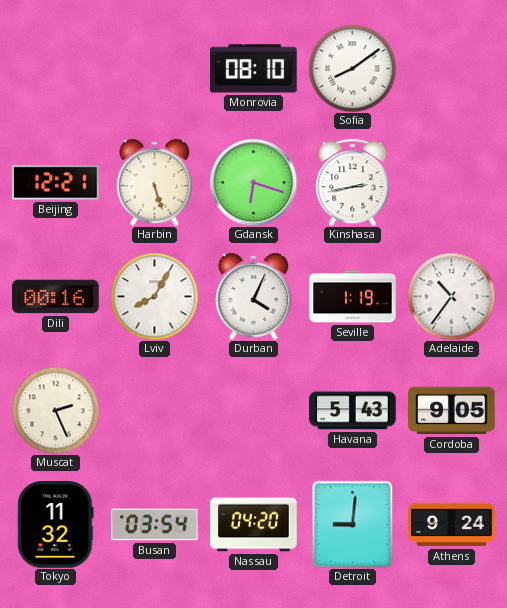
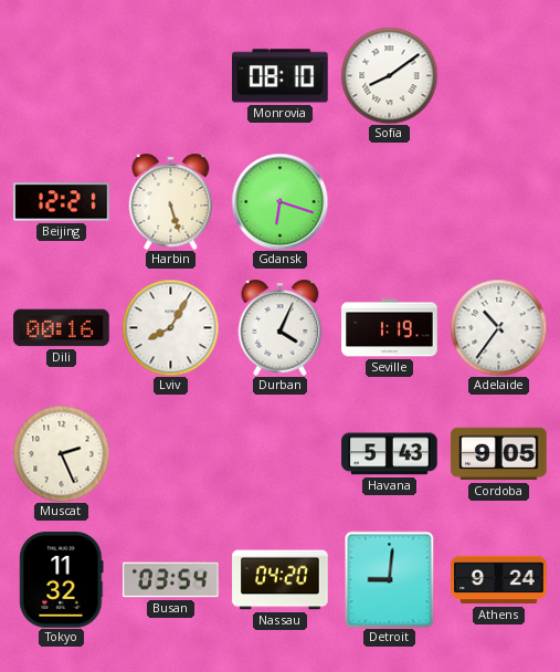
Kinshasa: 2:43 -> none
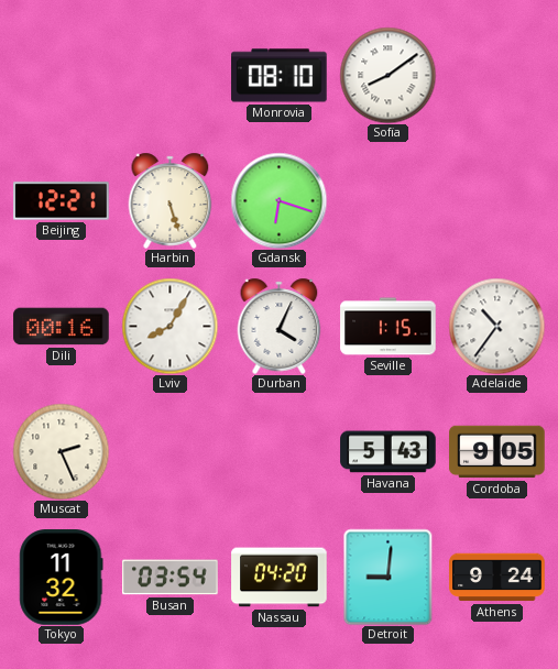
Seville: 1:19 -> 1:15
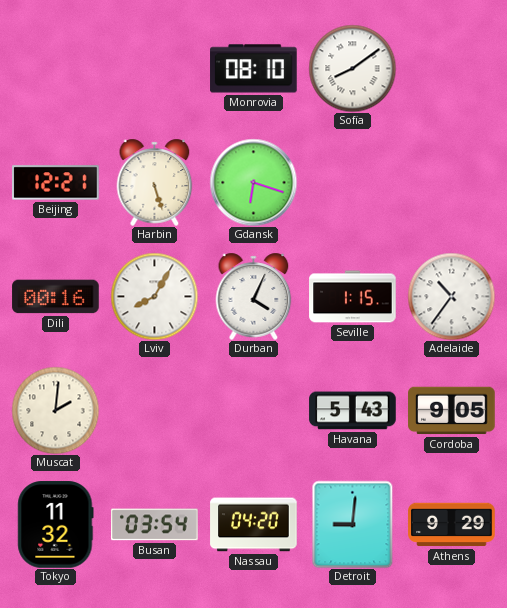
Muscat: 2:26 -> 2:01
Athens: 9:24 -> 9:29
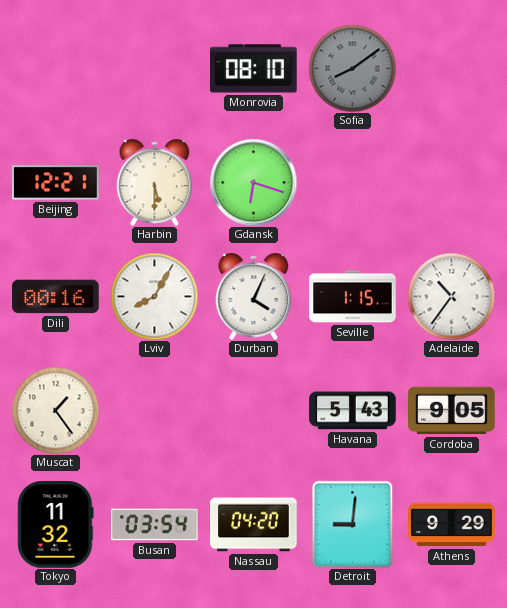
Sofia dial: white -> grey
Harbin: 5:27 -> 5:30
Muscat: 2:01 -> 1:24
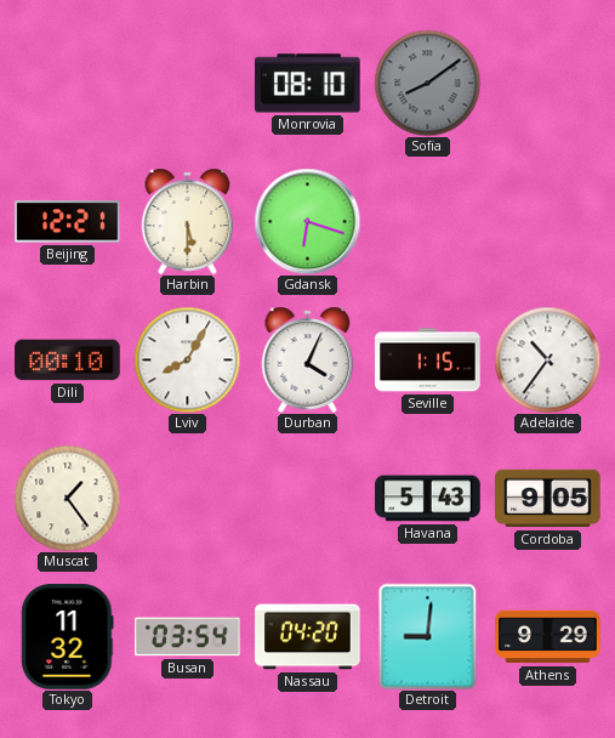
Dili: 00:16 -> 00:10
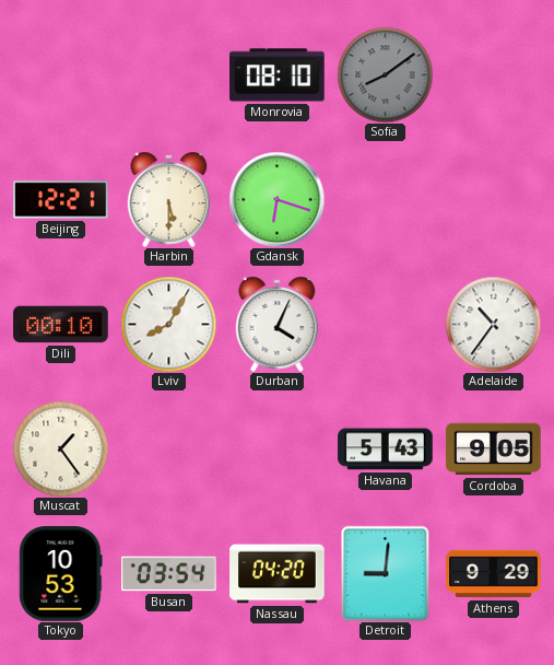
Seville: 1:15 -> none
Tokyo: 11:32 -> 10:53
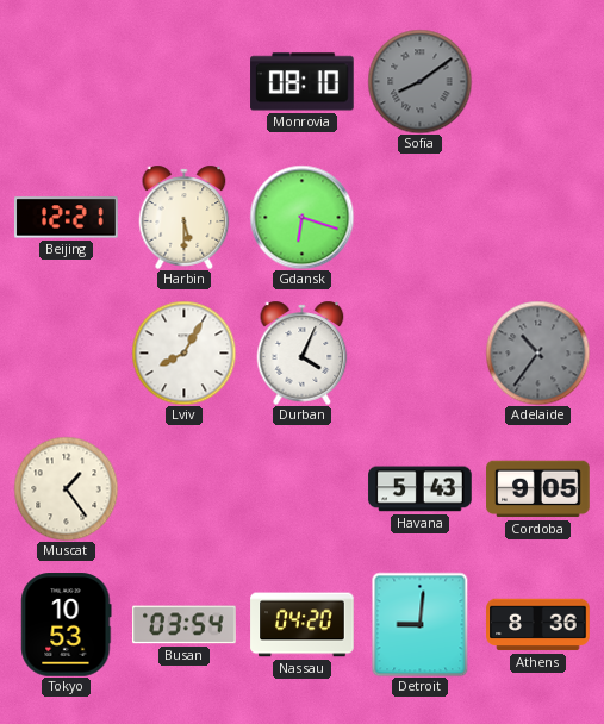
Dili: 00:10 -> none
Adelaide dial: white -> grey
Athens: 9:29 -> 8:36
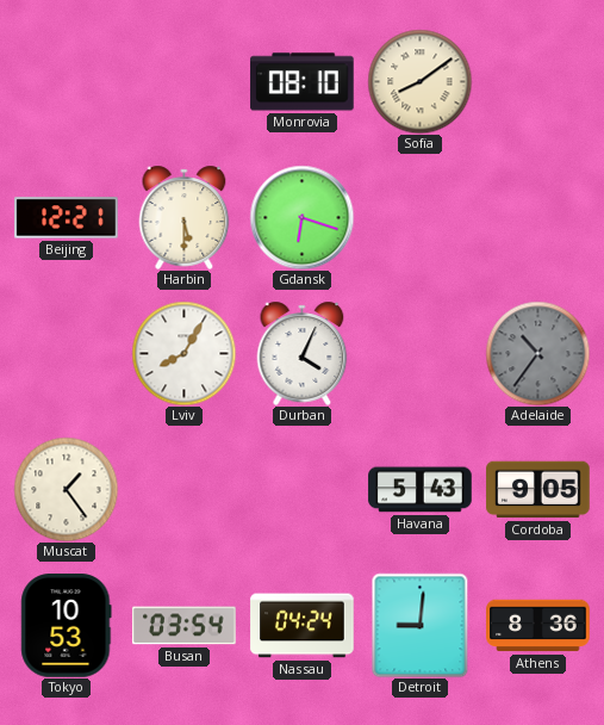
Sofia dial: grey -> cream
Nassau: 04:20 -> 04:24
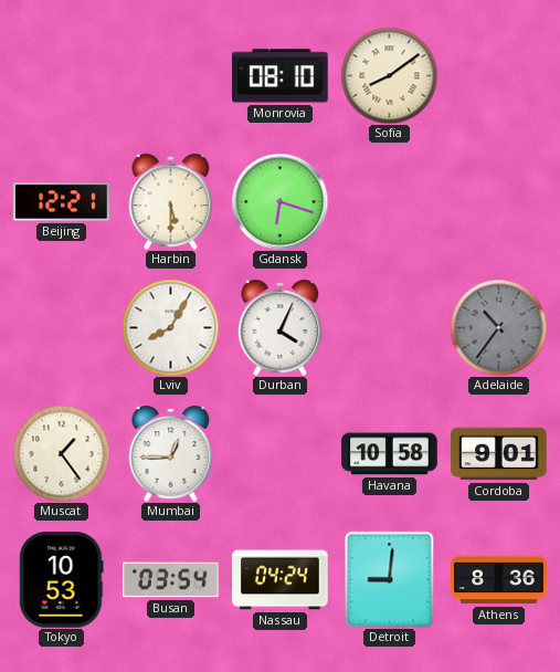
Mumbai: none -> 12:45
Havana: 5:43 -> 10:58
Cordoba: 9:05 -> 9:01
